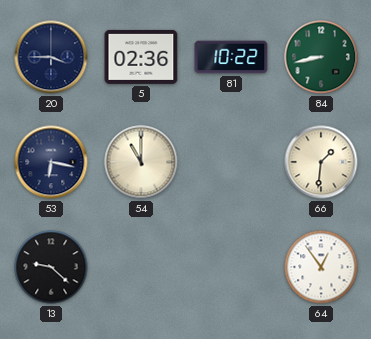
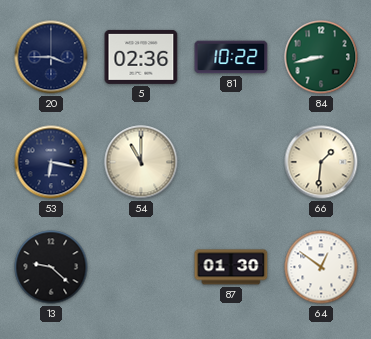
87: none -> 01:30
64: 12:54 -> 12:51
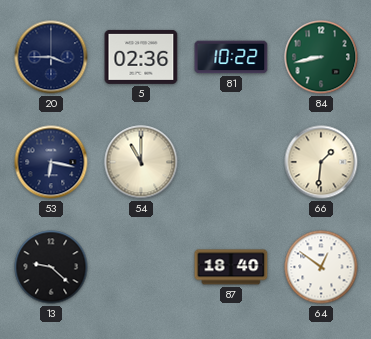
87: 01:30 -> 18:40
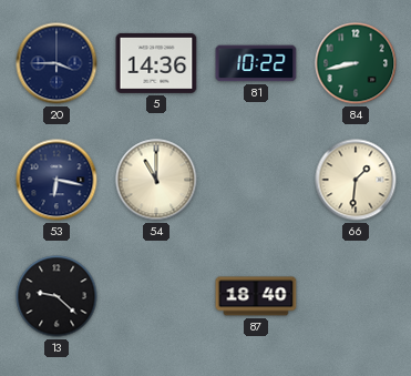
5: 02:36 -> 14:36
64: 12:51 -> none
